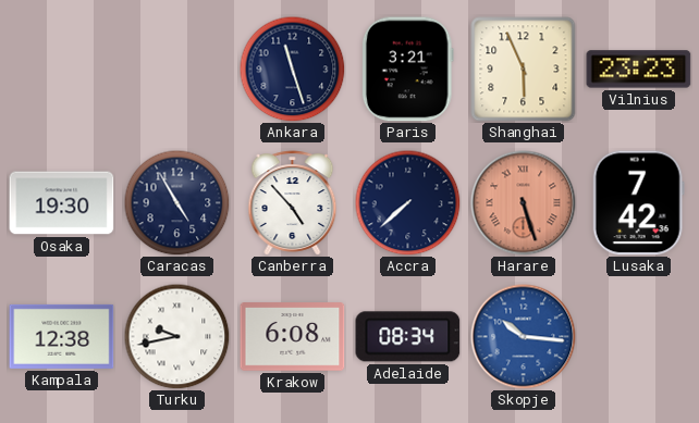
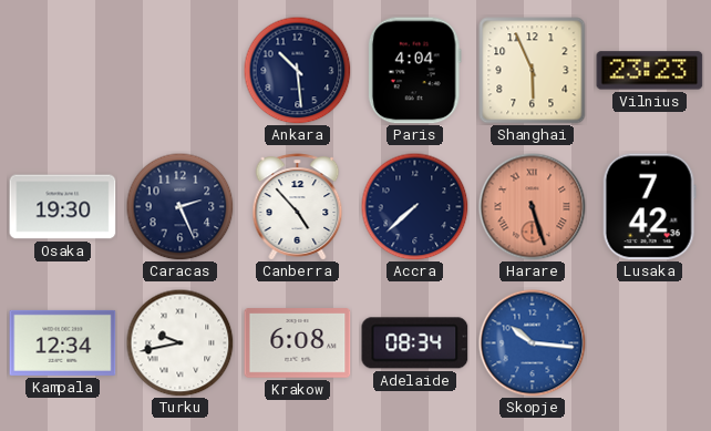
Ankara: 11:27 -> 10:29
Paris: 3:21 -> 4:04
Caracas: 4:55 -> 2:26
Kampala: 12:38 -> 12:34
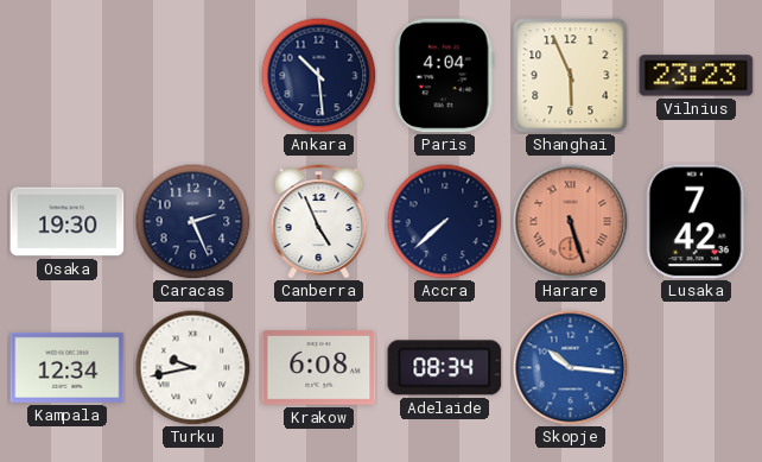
Canberra: 4:53 -> 4:56
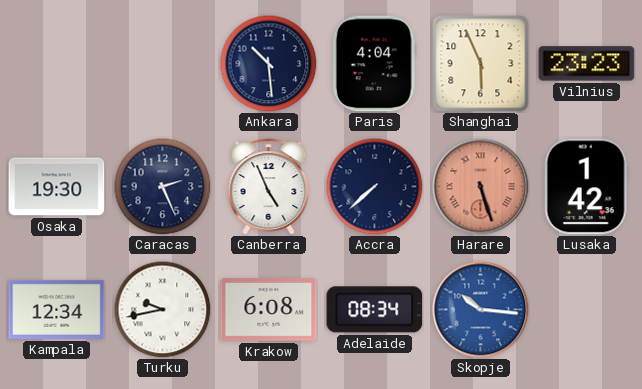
Lusaka: 7:42 -> 1:42
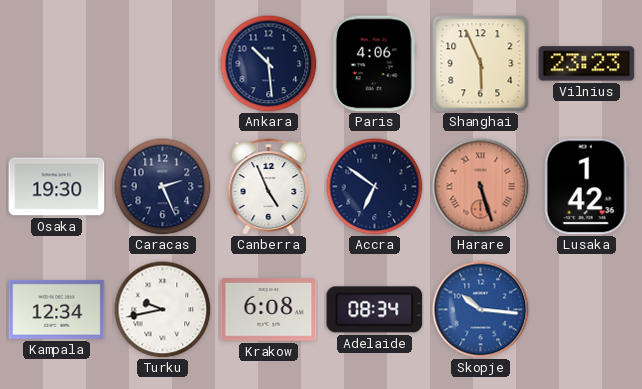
Paris: 4:04 -> 4:06
Accra: 7:38 -> 6:51
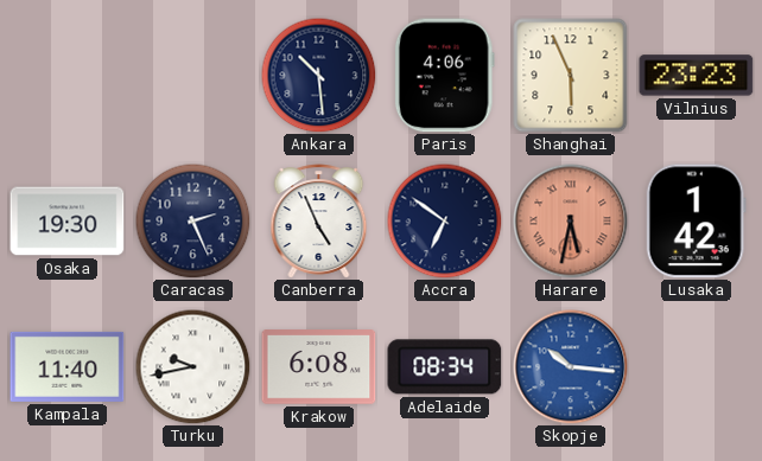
Harare: 5:27 -> 5:32
Kampala: 12:34 -> 11:40
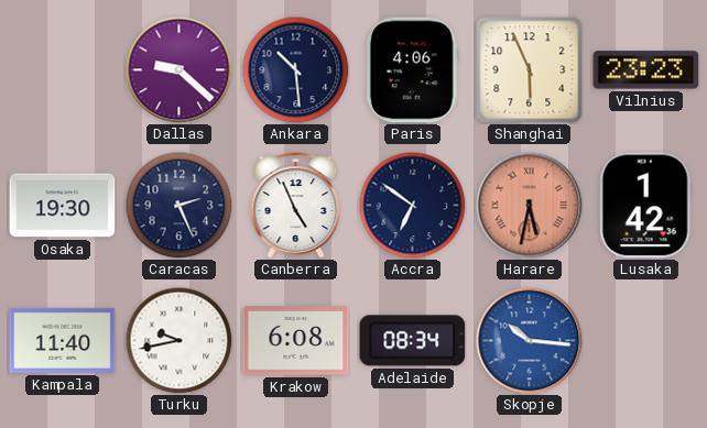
Dallas: none -> 9:22
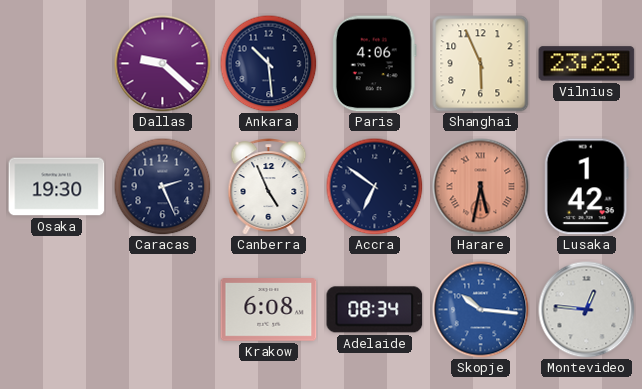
Kampala: 11:40 -> none
Turku: 9:43 -> none
Montevideo: none -> 12:46
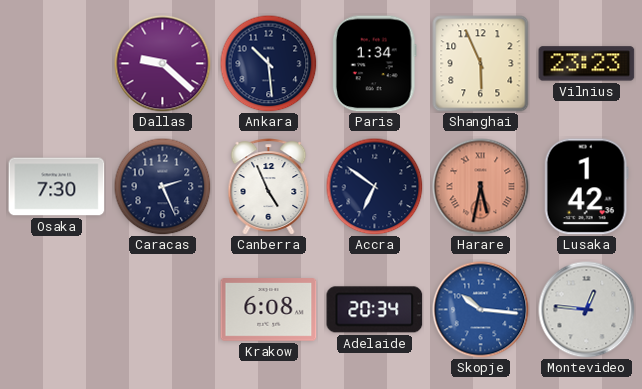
Paris: 4:06 -> 1:34
Osaka: 19:30 -> 7:30
Adelaide: 08:34 -> 20:34
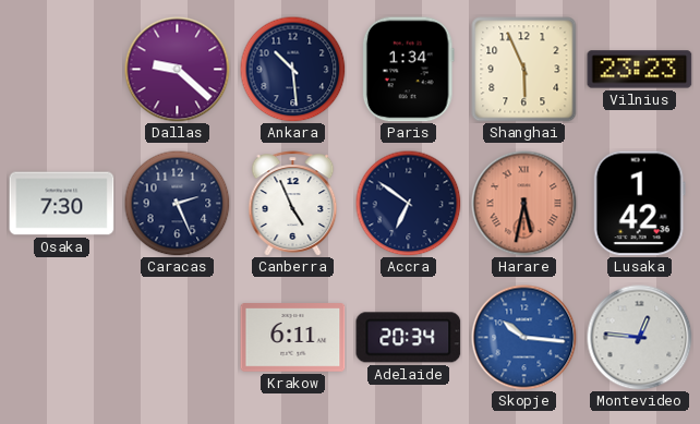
Krakow: 6:08 -> 6:11
